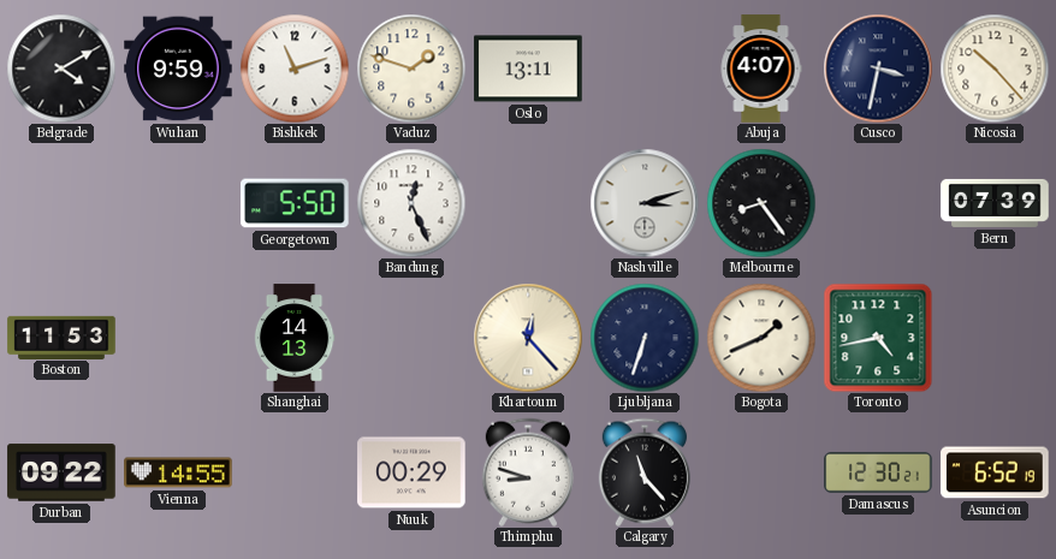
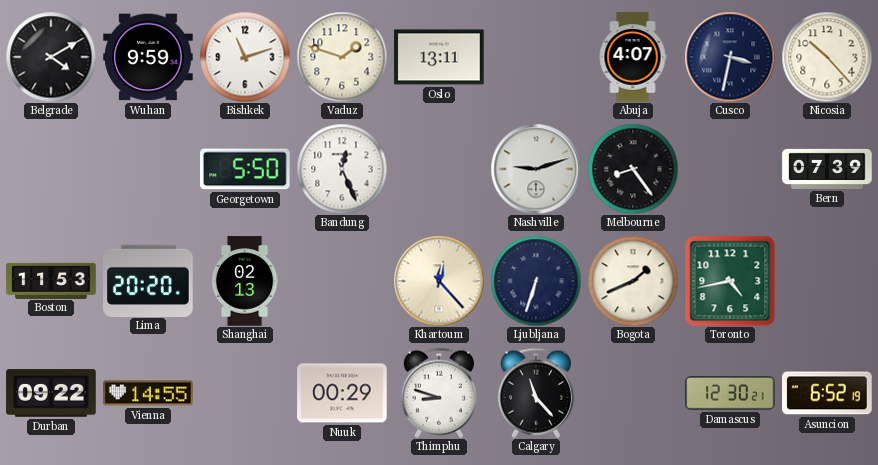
Nashville: 3:12 -> 9:12
Lima: none -> 20:20
Shanghai: 14:13 -> 02:13
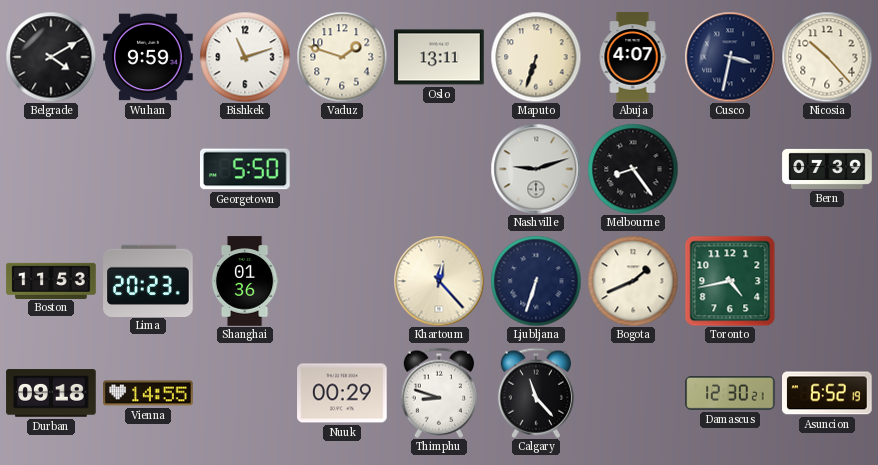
Maputo: none -> 6:33
Bandung: 12:26 -> none
Lima: 20:20 -> 20:23
Shanghai: 02:13 -> 01:36
Durban: 09:22 -> 09:18
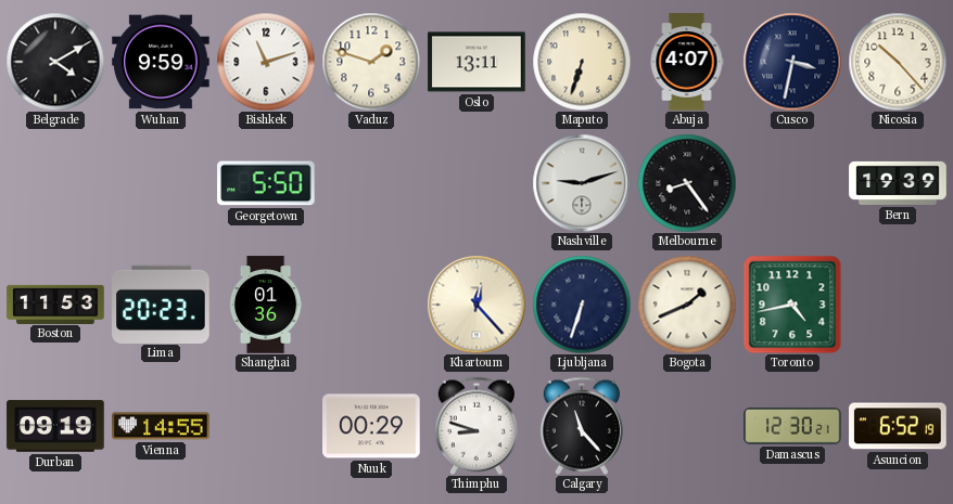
Bern: 07:39 -> 19:39
Durban: 09:18 -> 09:19
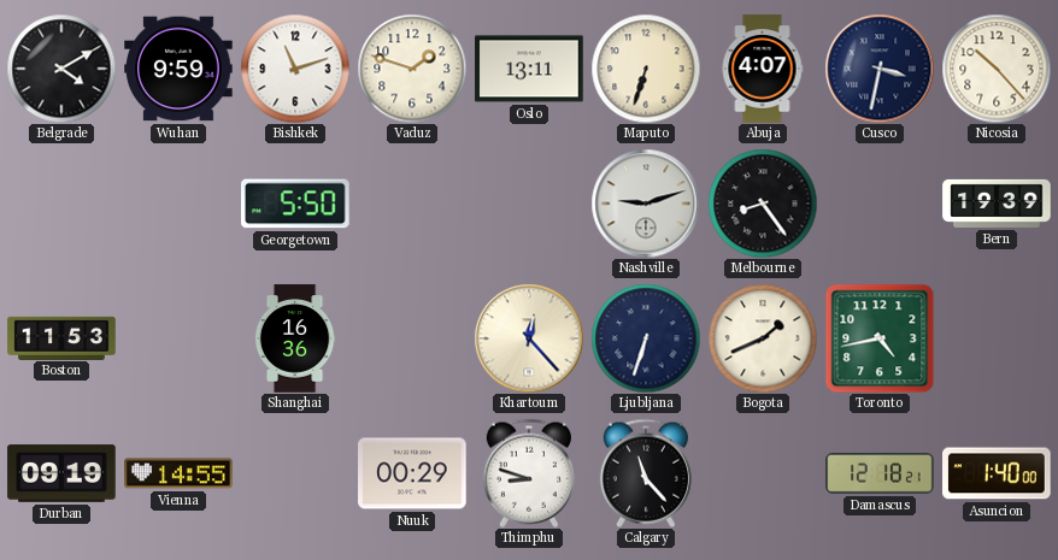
Lima: 20:23 -> none
Shanghai: 01:36 -> 16:36
Damascus: 12:30 -> 12:18
Asuncion: 6:52 -> 1:40
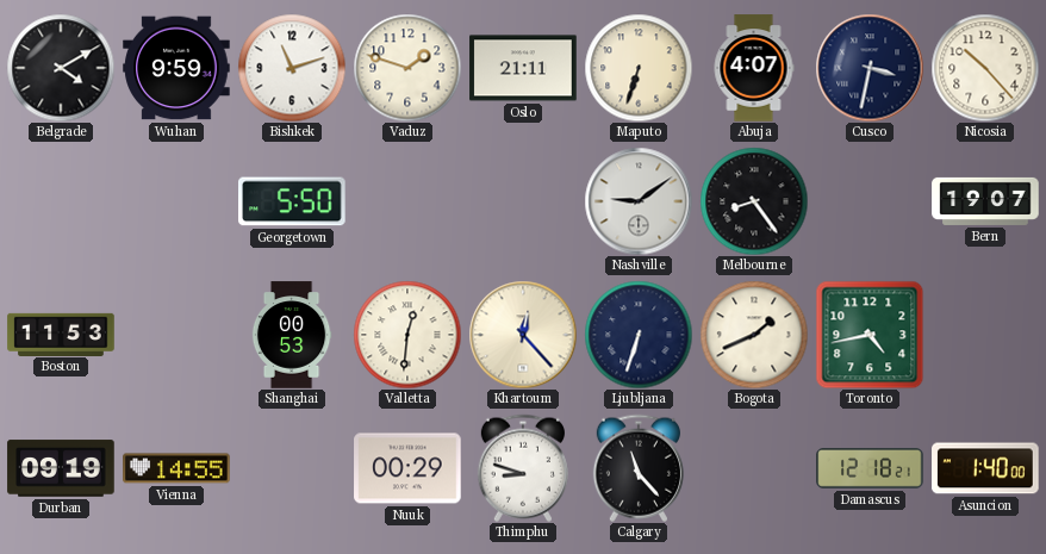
Oslo: 13:11 -> 21:11
Nashville: 9:12 -> 9:09
Bern: 19:39 -> 19:07
Shanghai: 16:36 -> 00:53
Valletta: none -> 12:31
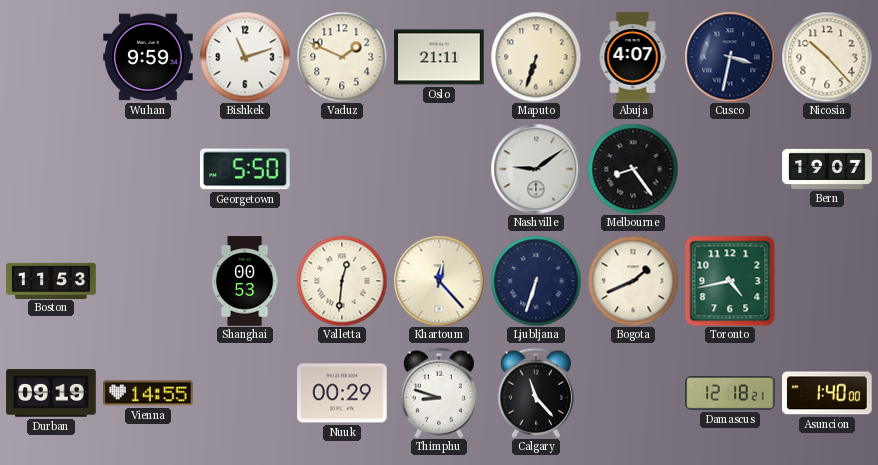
Belgrade: 4:10 -> none
Vaduz: 1:48 -> 1:49
